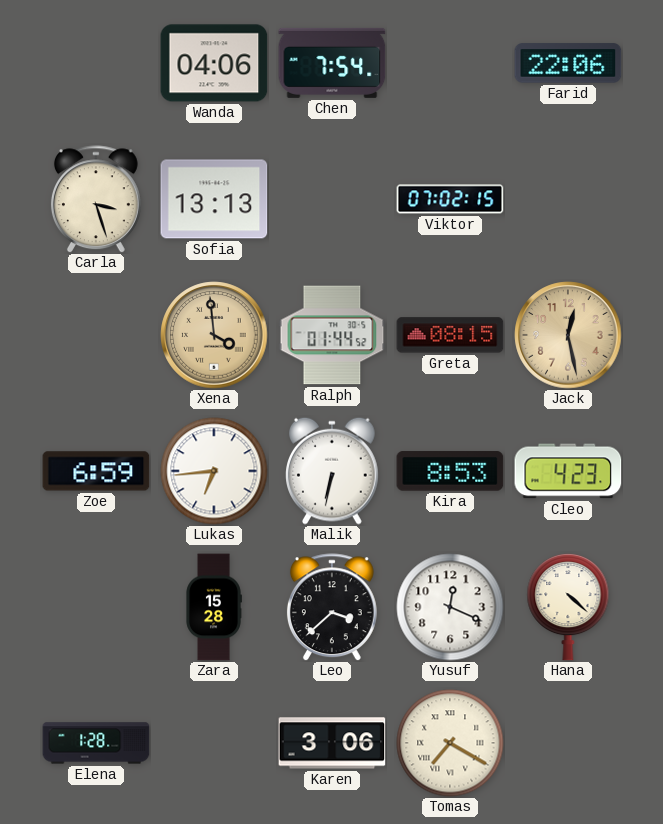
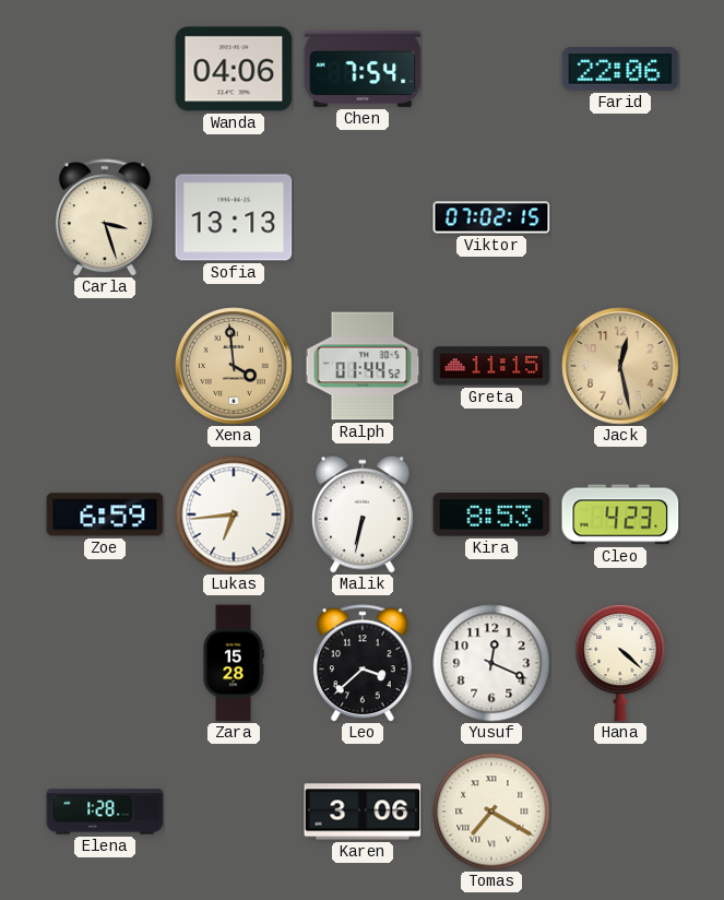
Greta: 08:15 -> 11:15
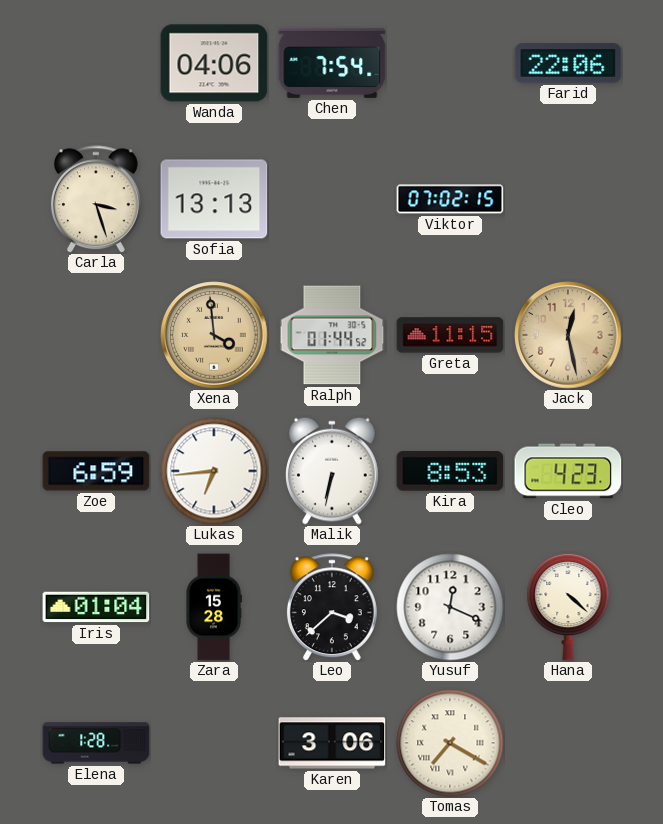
Iris: none -> 01:04
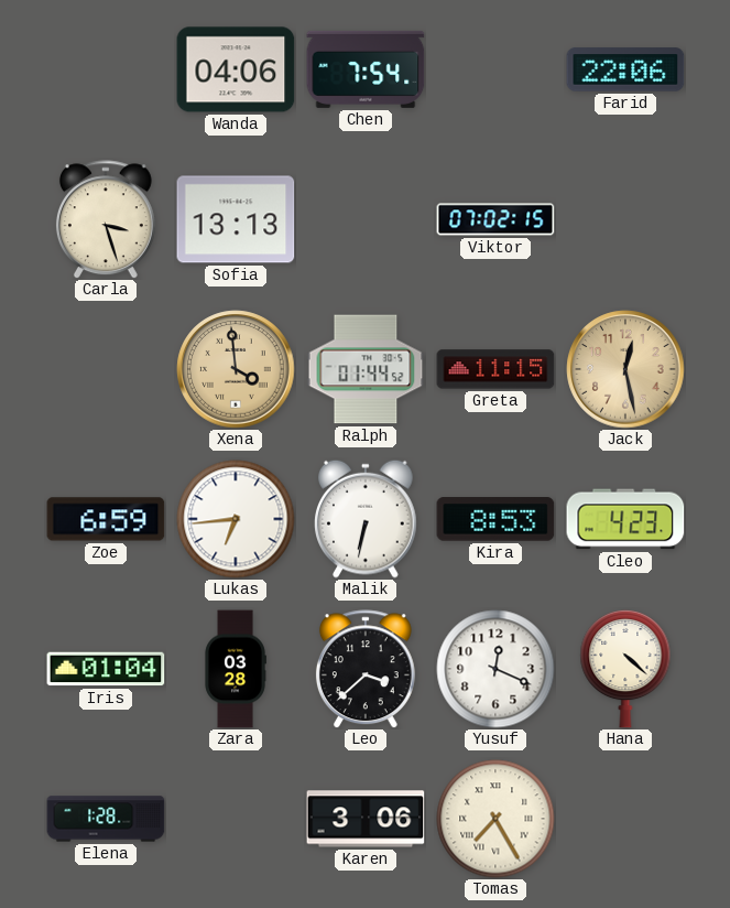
Zara: 15:28 -> 03:28
Tomas: 7:20 -> 7:25
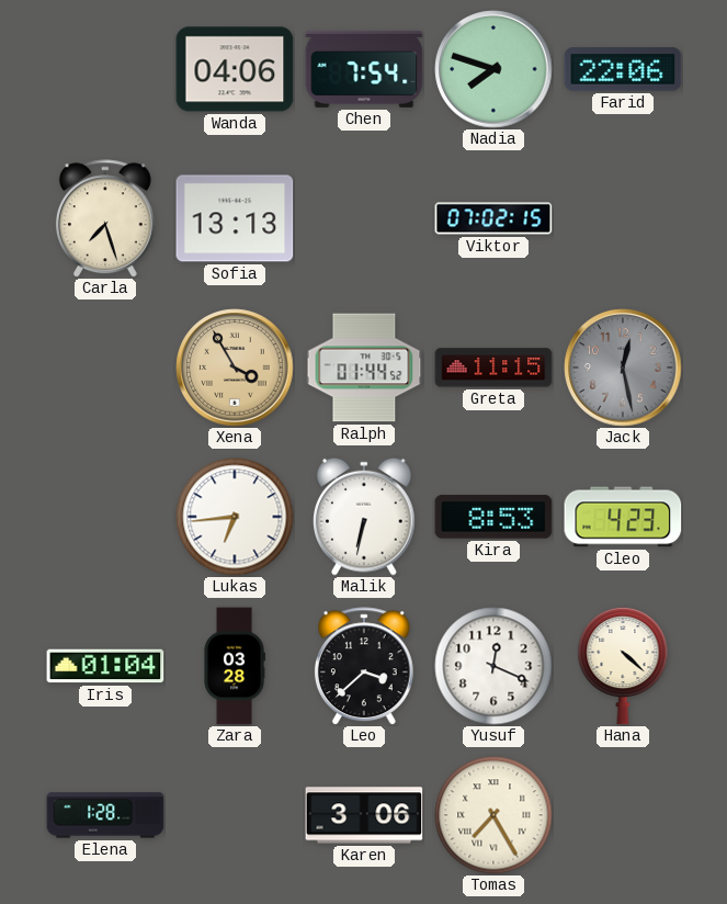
Nadia: none -> 7:48
Carla: 3:27 -> 7:27
Xena: 3:59 -> 3:55
Jack dial: champagne -> grey
Zoe: 6:59 -> none
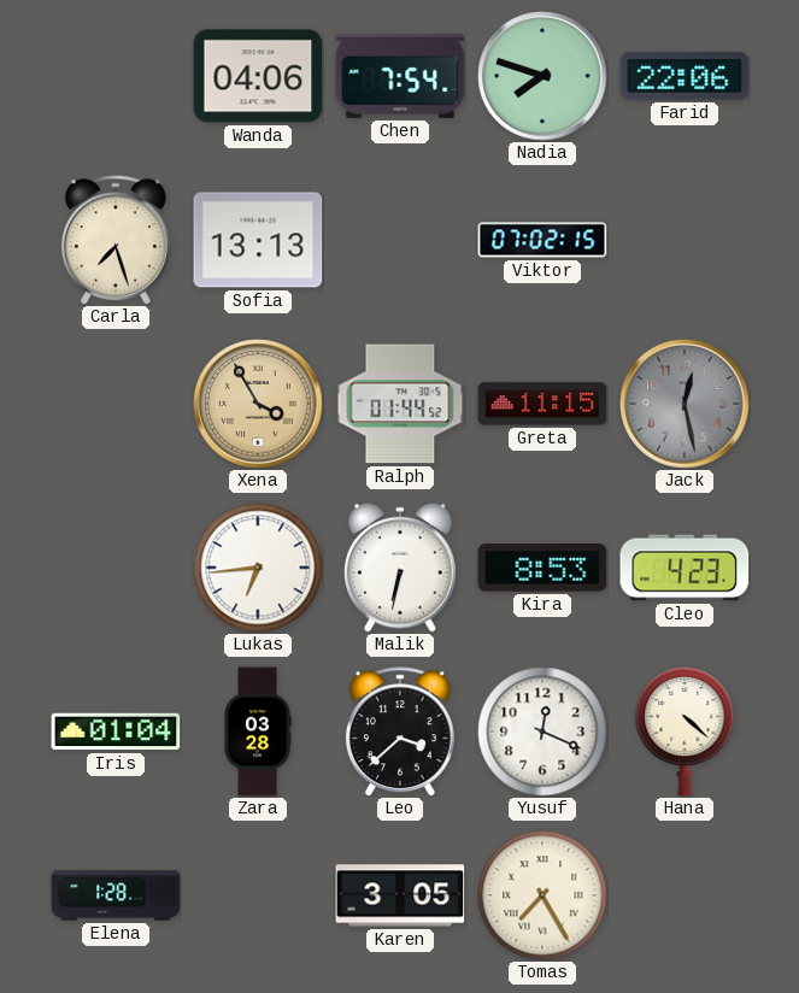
Karen: 3:06 -> 3:05
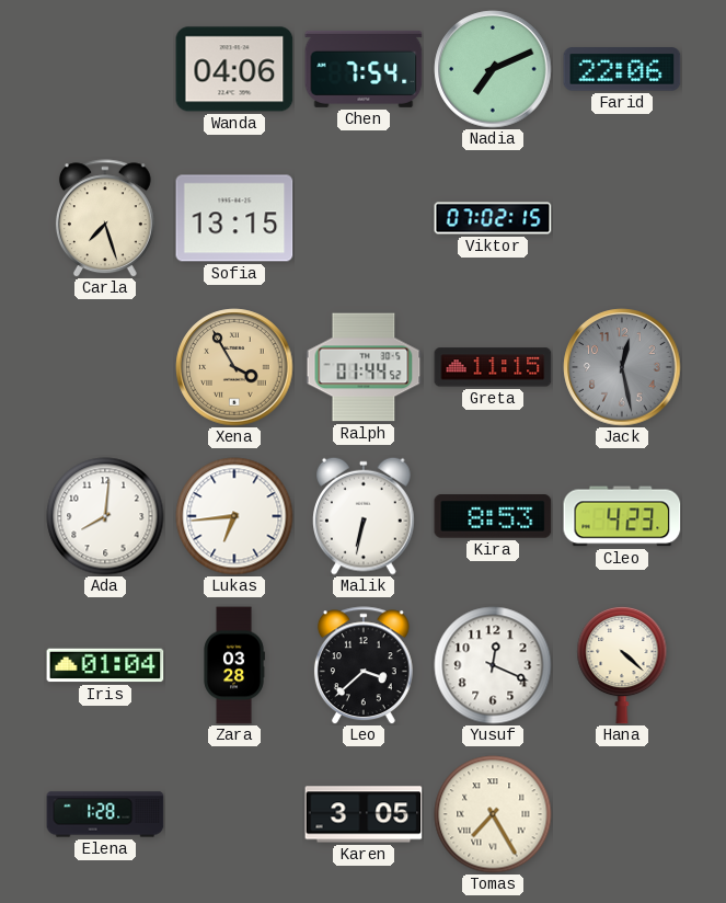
Nadia: 7:48 -> 7:11
Sofia: 13:13 -> 13:15
Ada: none -> 8:01
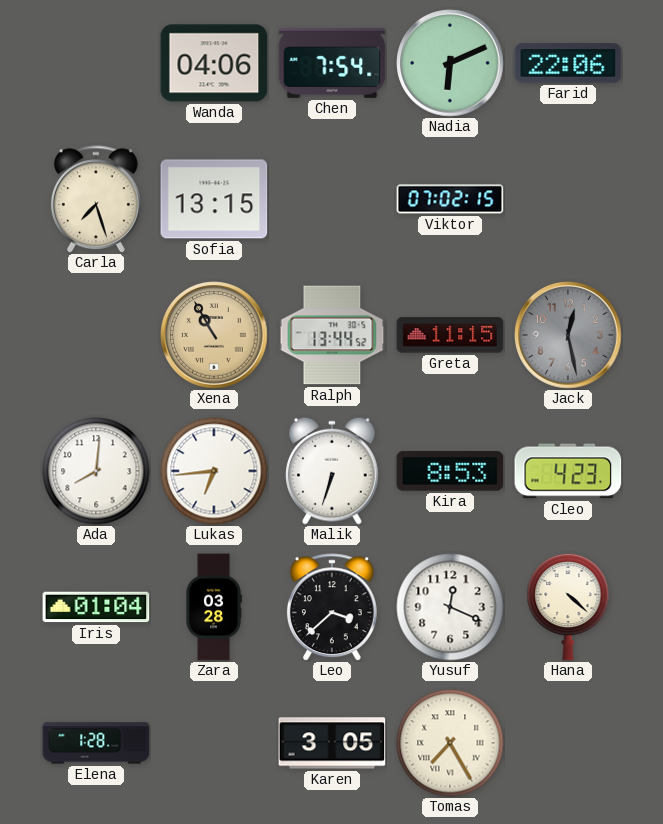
Nadia: 7:11 -> 6:11
Xena: 3:55 -> 10:55
Ralph: 01:44 -> 13:44
Malik: 6:32 -> 6:33
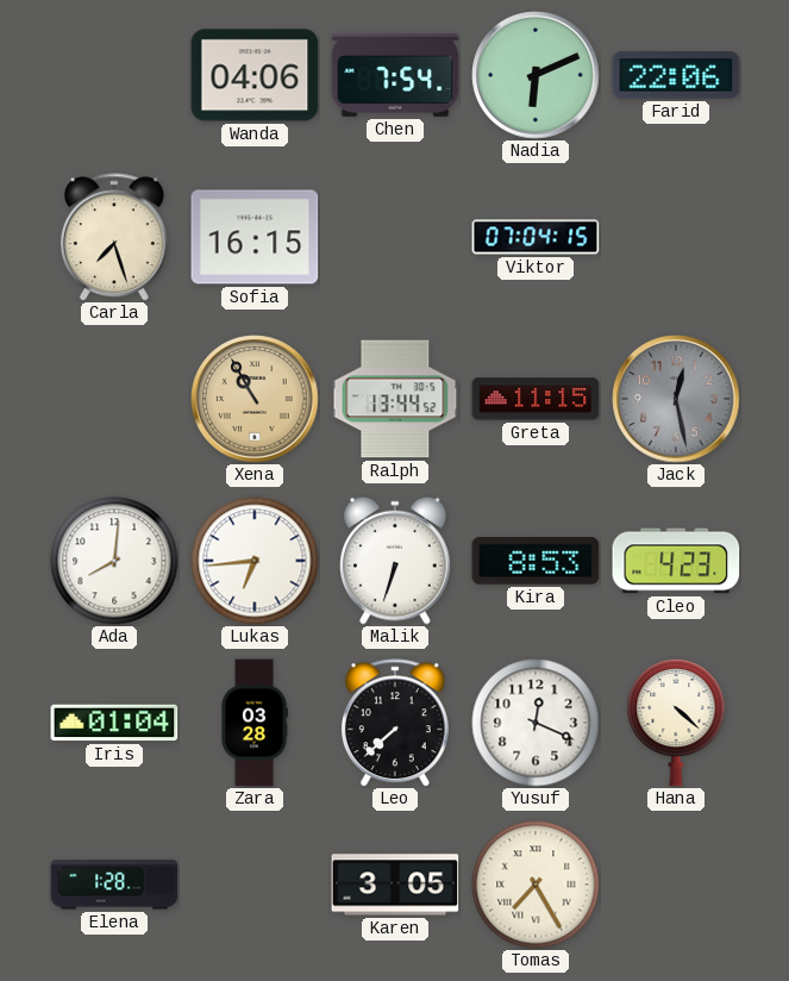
Sofia: 13:15 -> 16:15
Viktor: 07:02 -> 07:04
Leo: 3:38 -> 7:38
